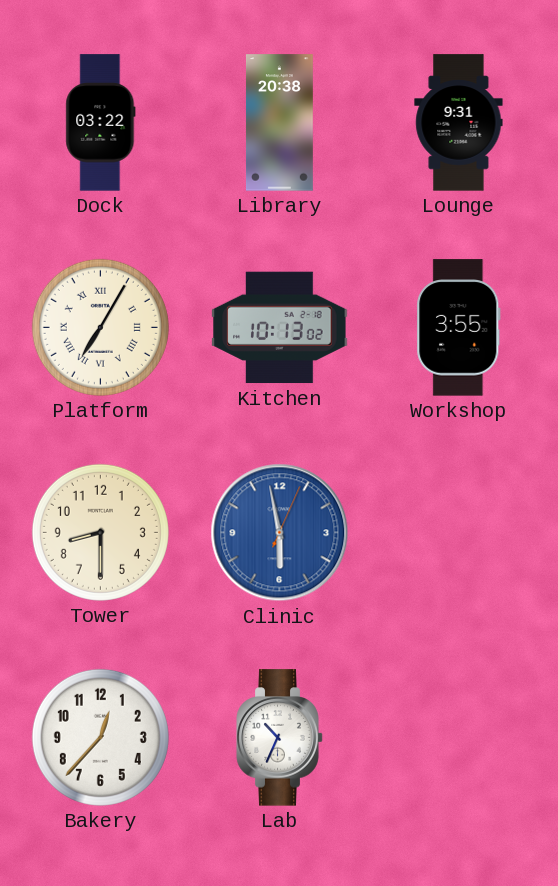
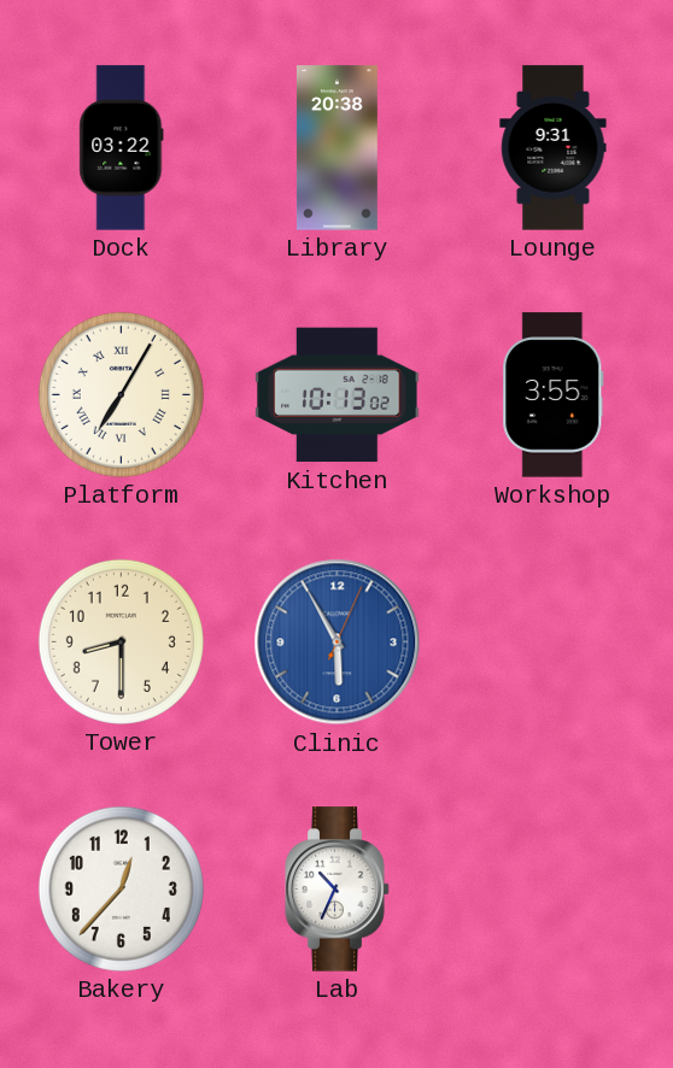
Clinic: 5:58 -> 5:55
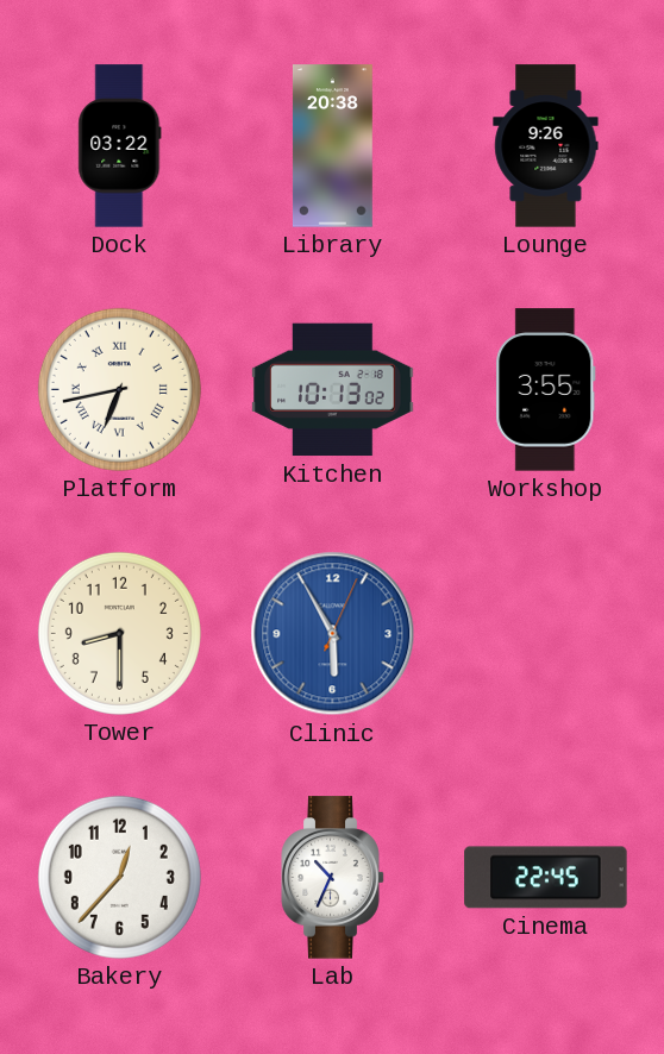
Lounge: 9:31 -> 9:26
Platform: 7:05 -> 6:43
Cinema: none -> 22:45
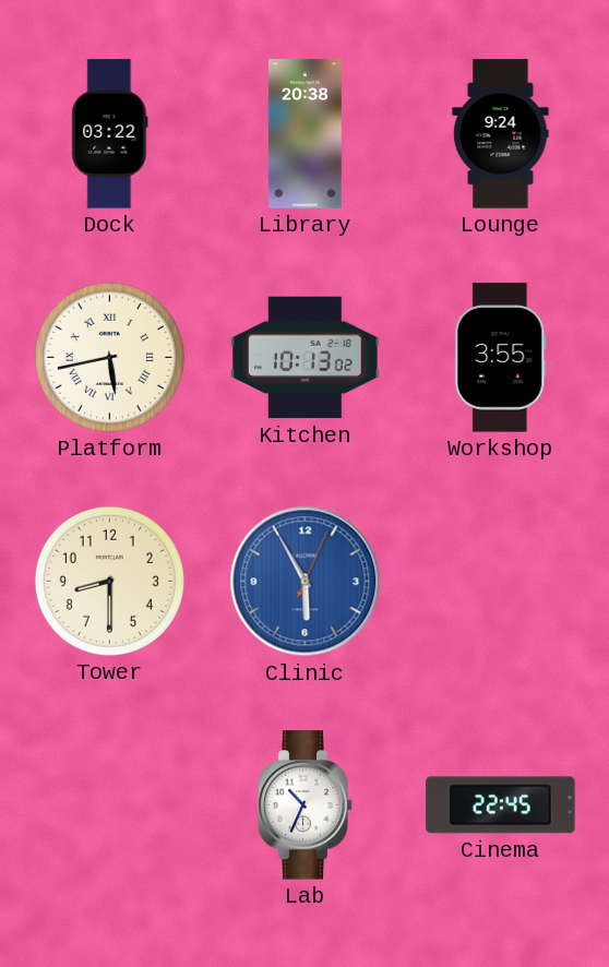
Lounge: 9:26 -> 9:24
Platform: 6:43 -> 5:43
Bakery: 12:37 -> none
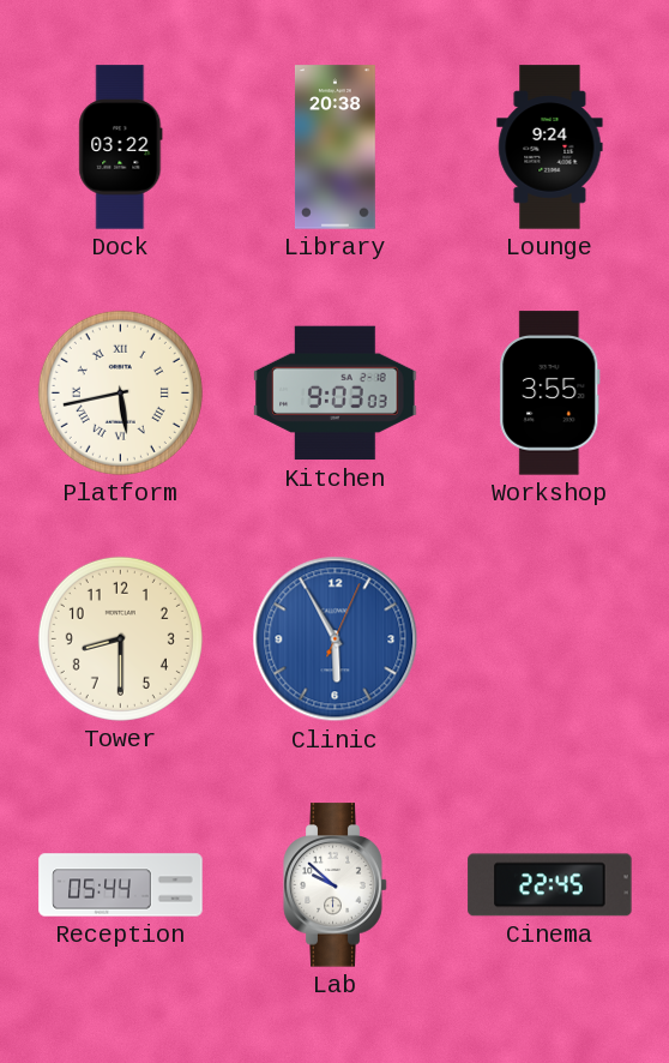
Kitchen: 10:13 -> 9:03
Reception: none -> 05:44
Lab: 10:34 -> 9:52
